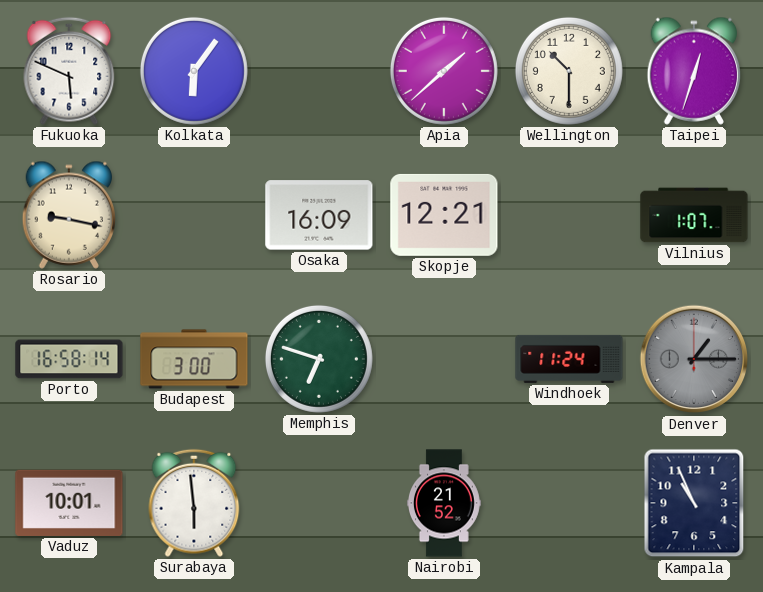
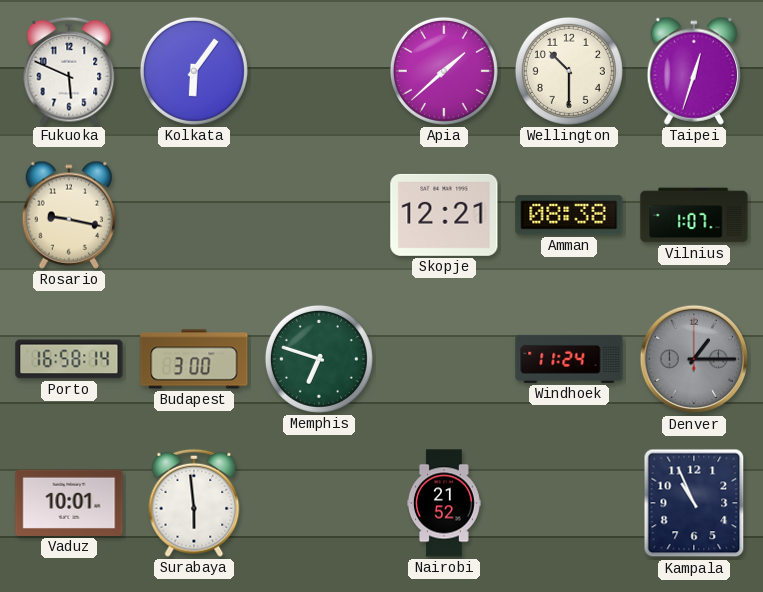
Osaka: 16:09 -> none
Amman: none -> 08:38
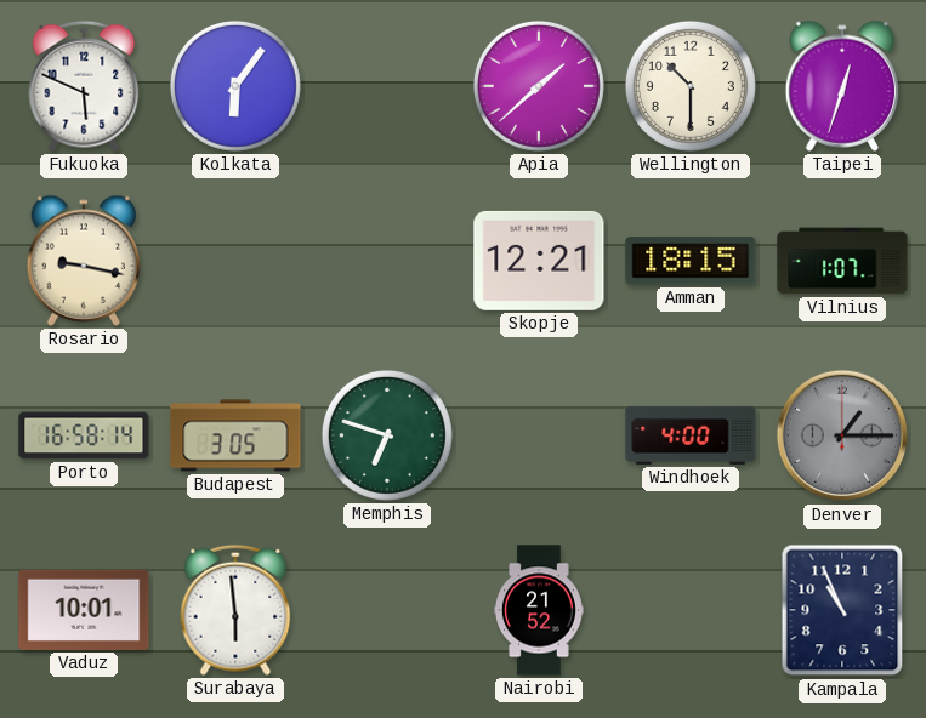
Amman: 08:38 -> 18:15
Budapest: 3:00 -> 3:05
Windhoek: 11:24 -> 4:00
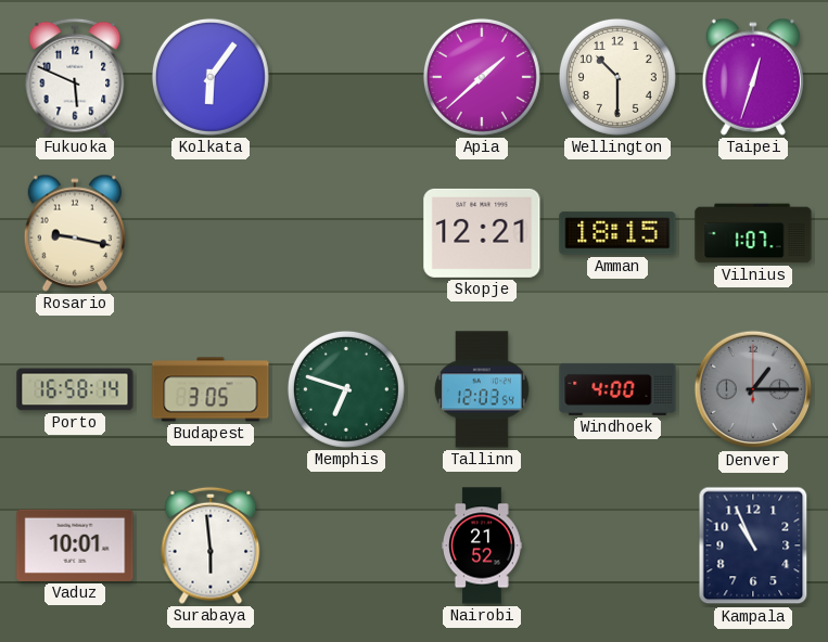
Tallinn: none -> 12:03
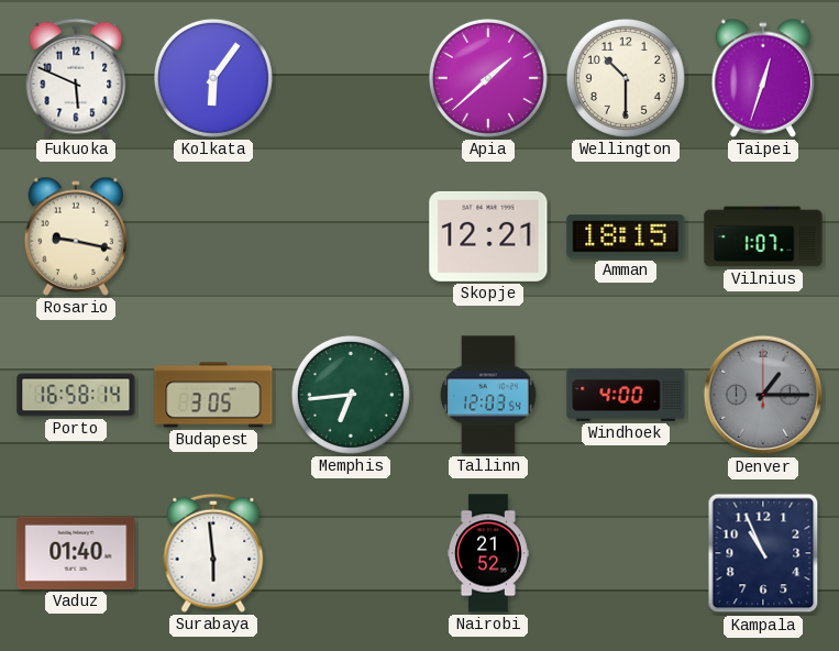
Memphis: 6:48 -> 6:44
Vaduz: 10:01 -> 01:40
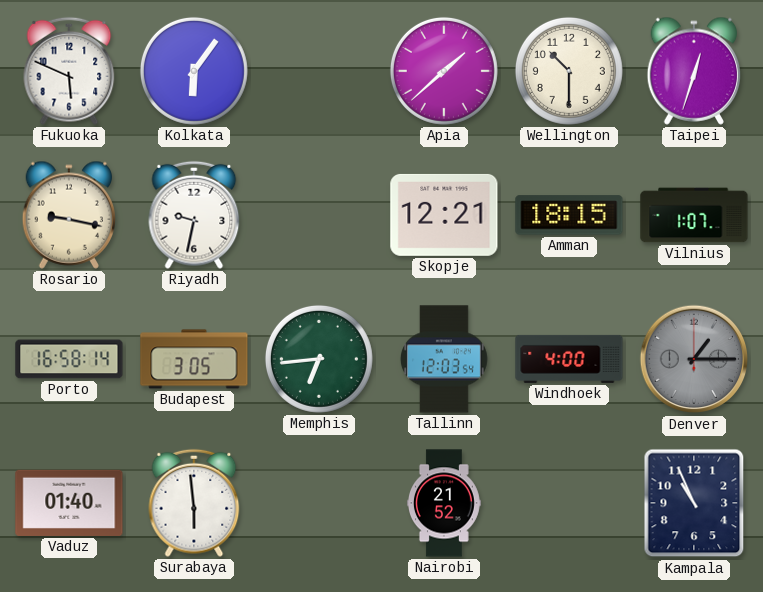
Riyadh: none -> 9:32
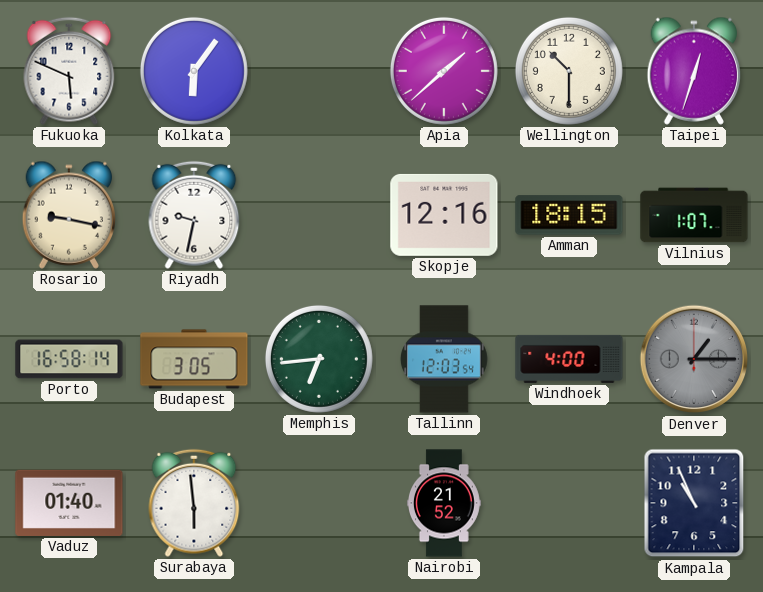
Skopje: 12:21 -> 12:16
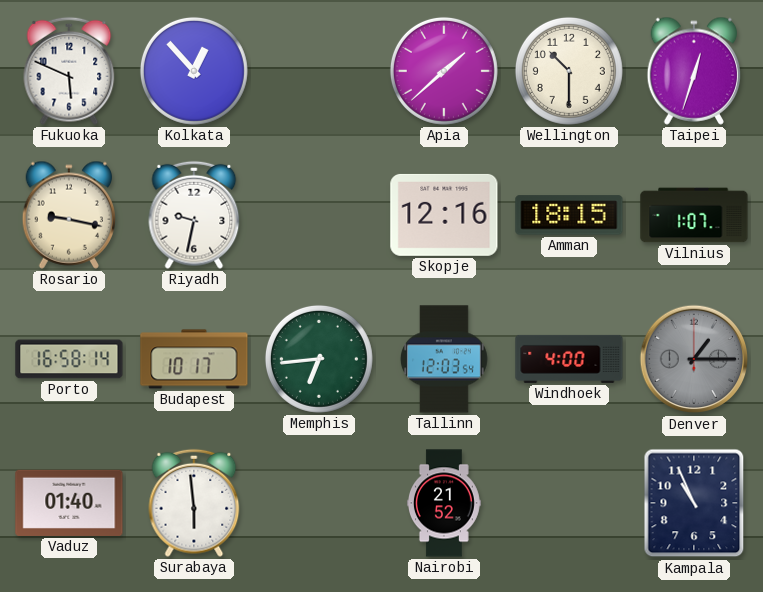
Kolkata: 6:06 -> 12:53
Budapest: 3:05 -> 10:17
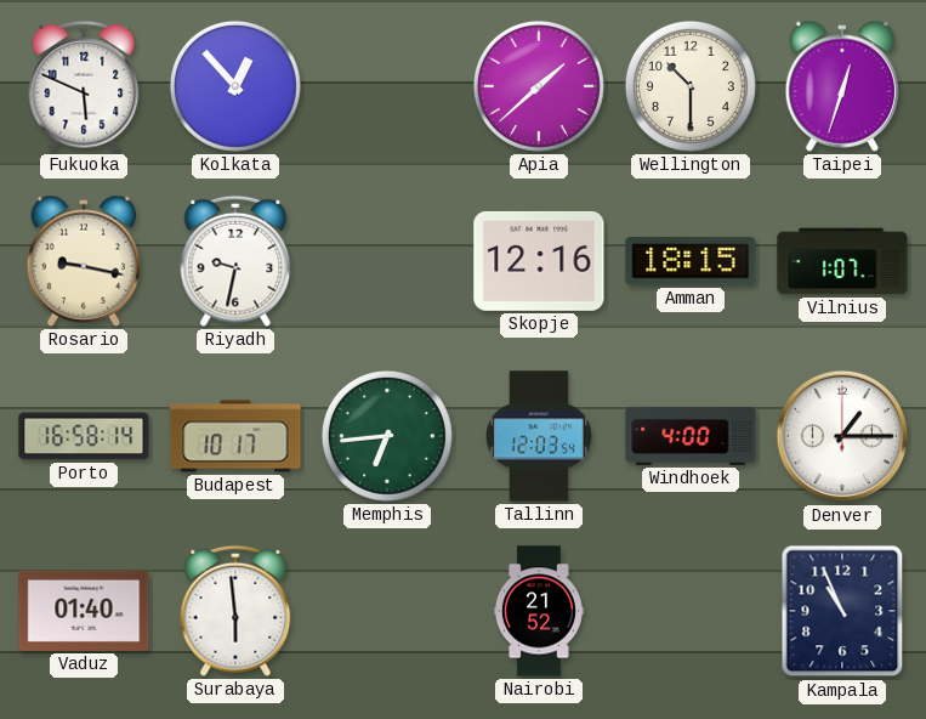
Denver dial: grey -> white
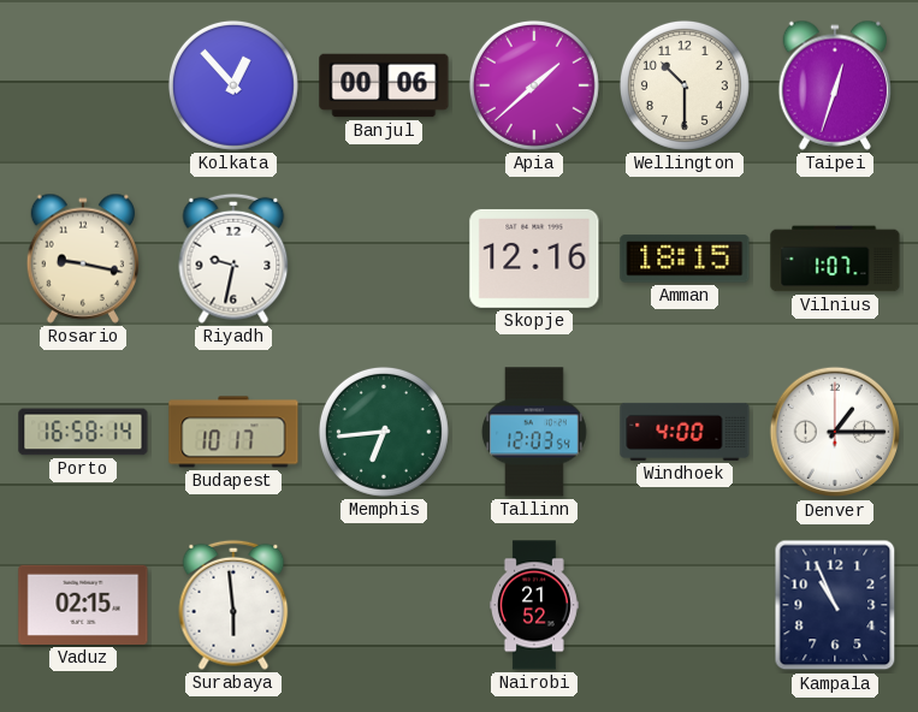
Fukuoka: 5:49 -> none
Banjul: none -> 00:06
Vaduz: 01:40 -> 02:15
